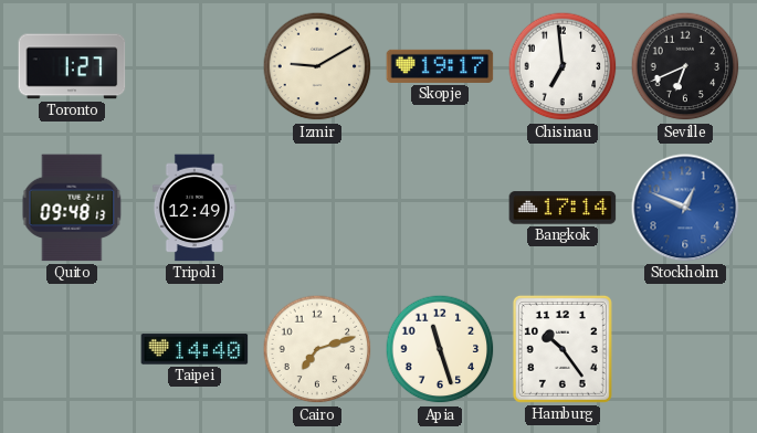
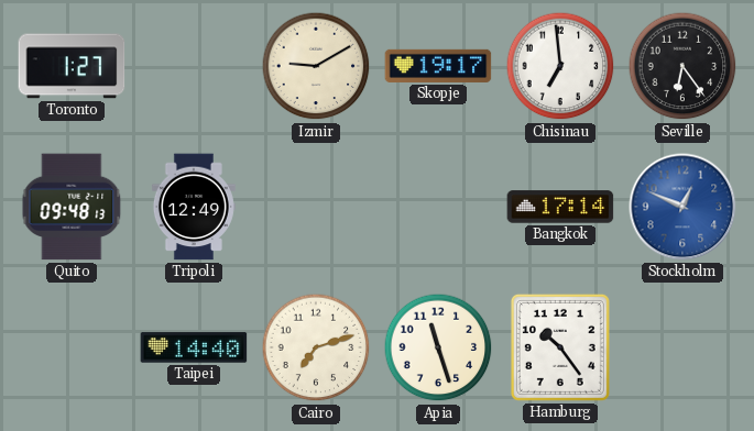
Seville: 6:41 -> 6:24
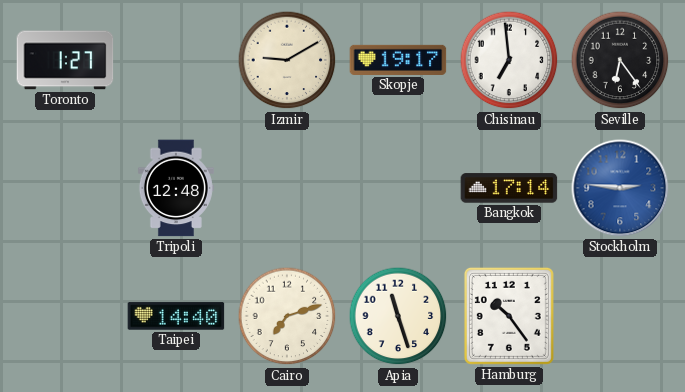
Quito: 09:48 -> none
Tripoli: 12:49 -> 12:48
Stockholm: 12:49 -> 2:46
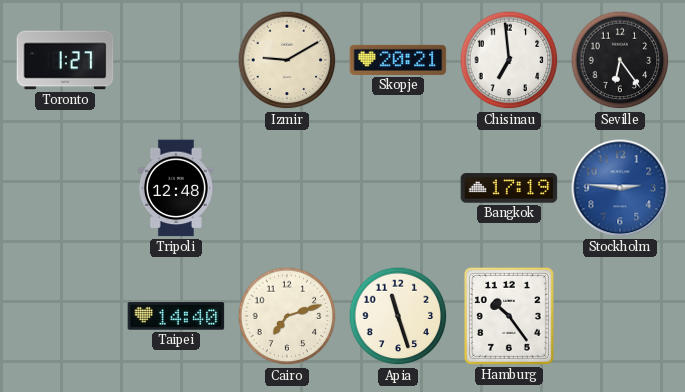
Skopje: 19:17 -> 20:21
Bangkok: 17:14 -> 17:19
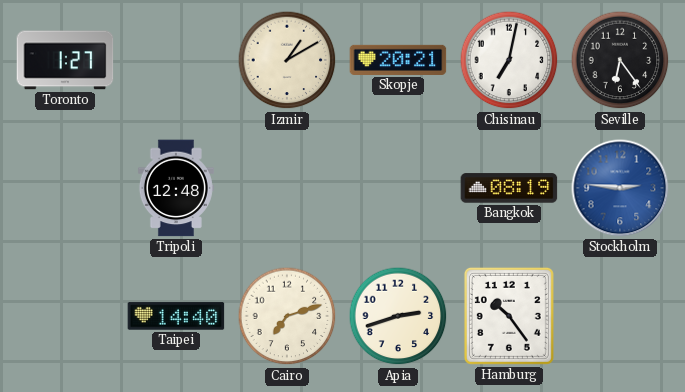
Izmir: 9:10 -> 1:10
Chisinau: 6:59 -> 7:02
Bangkok: 17:19 -> 08:19
Apia: 11:27 -> 2:42
